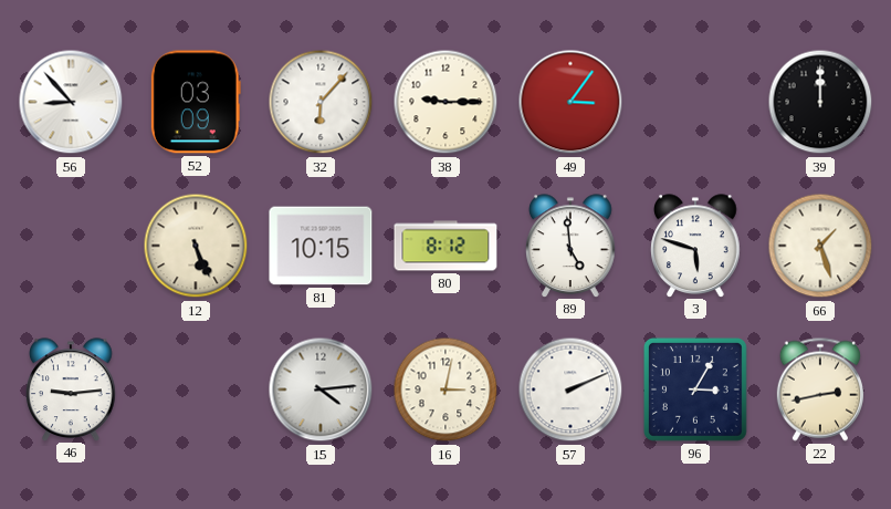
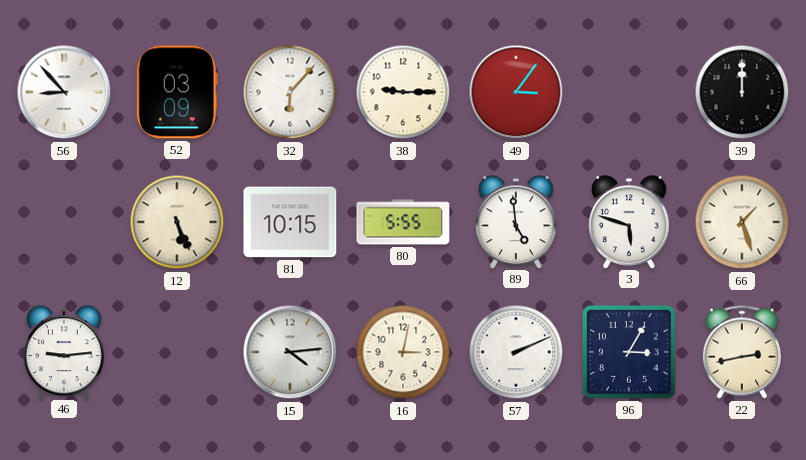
80: 8:12 -> 5:55
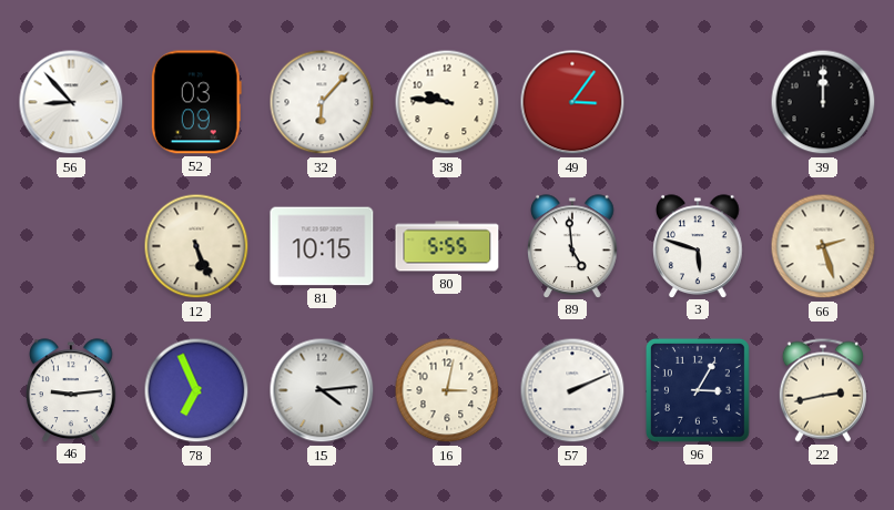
38: 9:15 -> 9:46
66: 1:27 -> 2:27
78: none -> 6:56
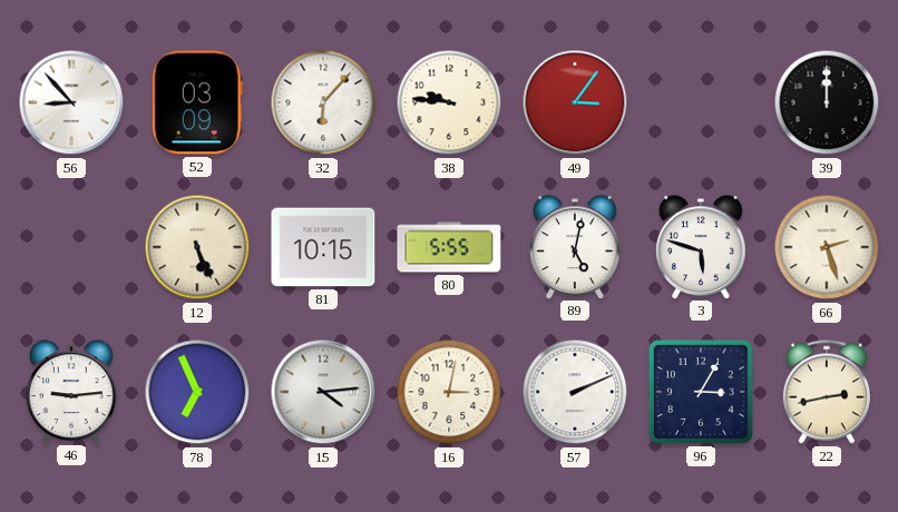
89: 4:59 -> 5:02
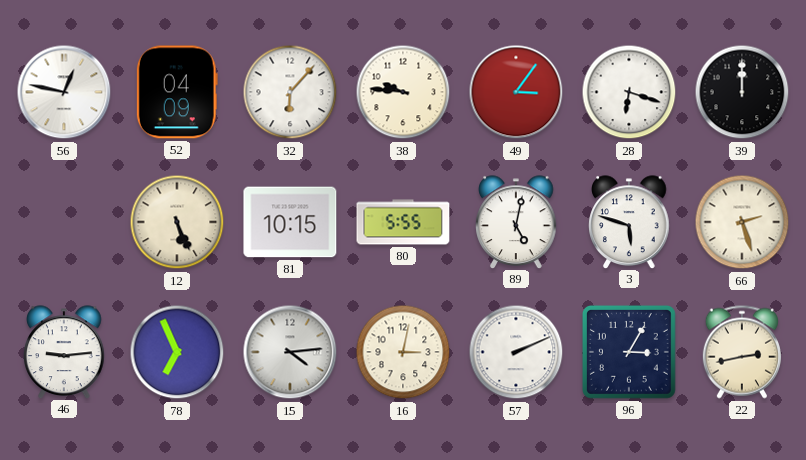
56: 8:53 -> 12:47
52: 03:09 -> 04:09
28: none -> 6:18
